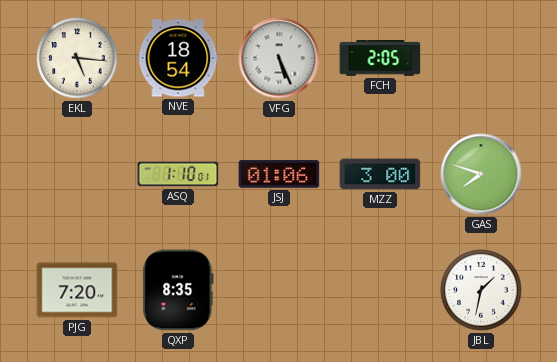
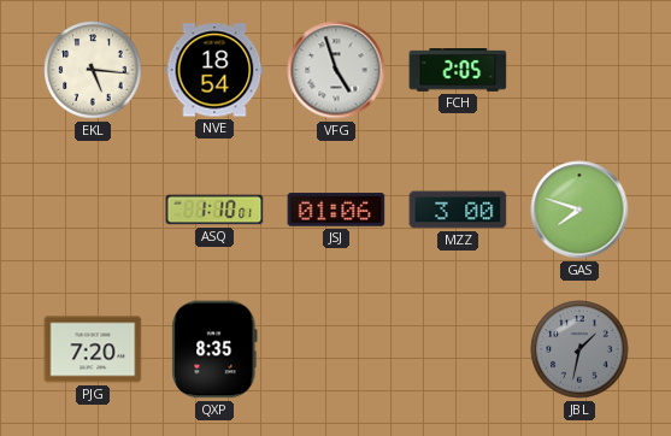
VFG: 5:26 -> 4:57
JBL dial: white -> grey
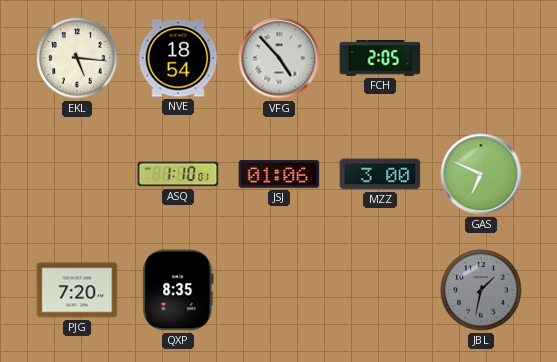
VFG: 4:57 -> 4:53
GAS: 7:48 -> 6:49
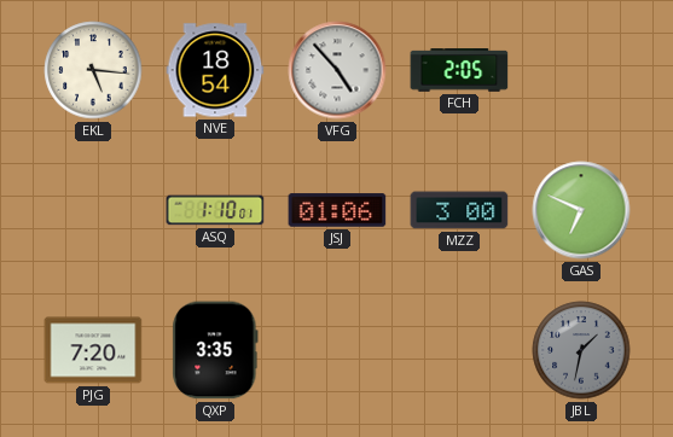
QXP: 8:35 -> 3:35
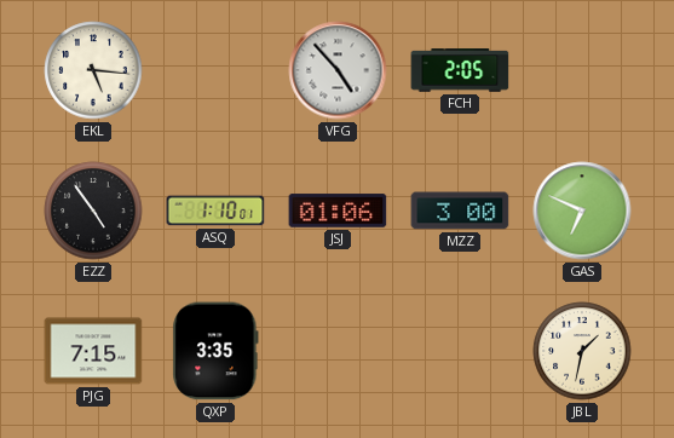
NVE: 18:54 -> none
EZZ: none -> 4:54
PJG: 7:20 -> 7:15
JBL dial: grey -> cream
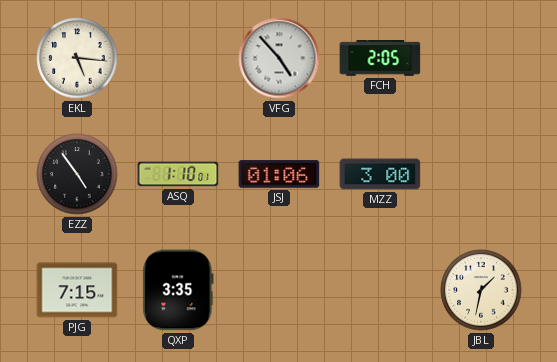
GAS: 6:49 -> none
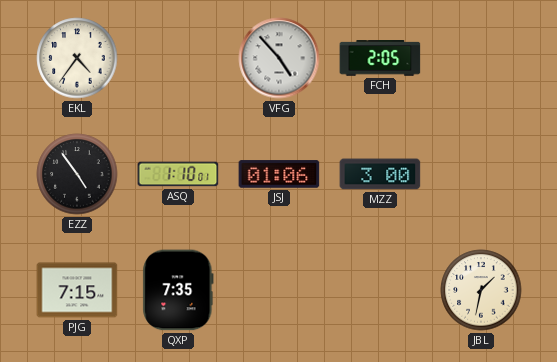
EKL: 5:16 -> 4:36
QXP: 3:35 -> 7:35
